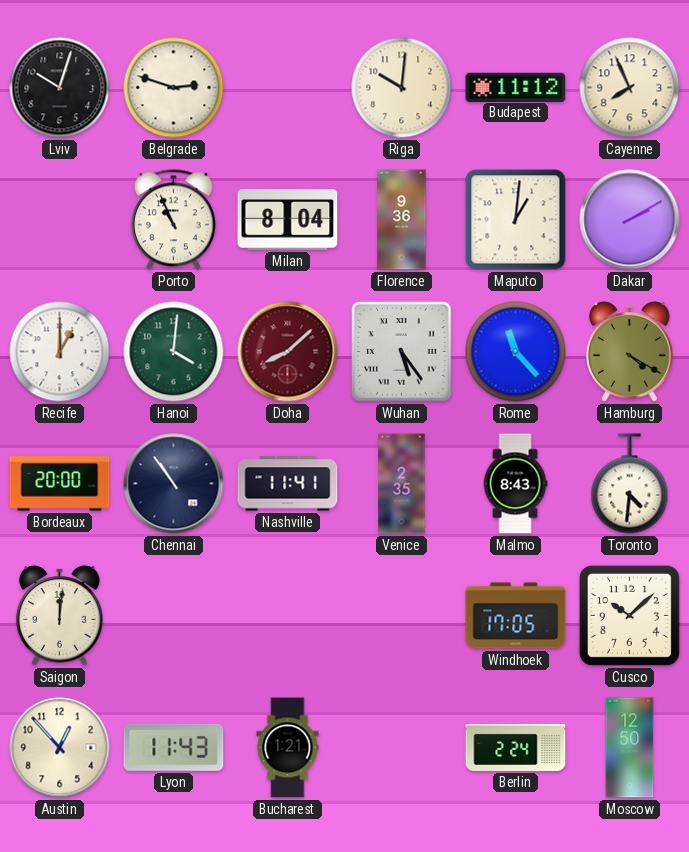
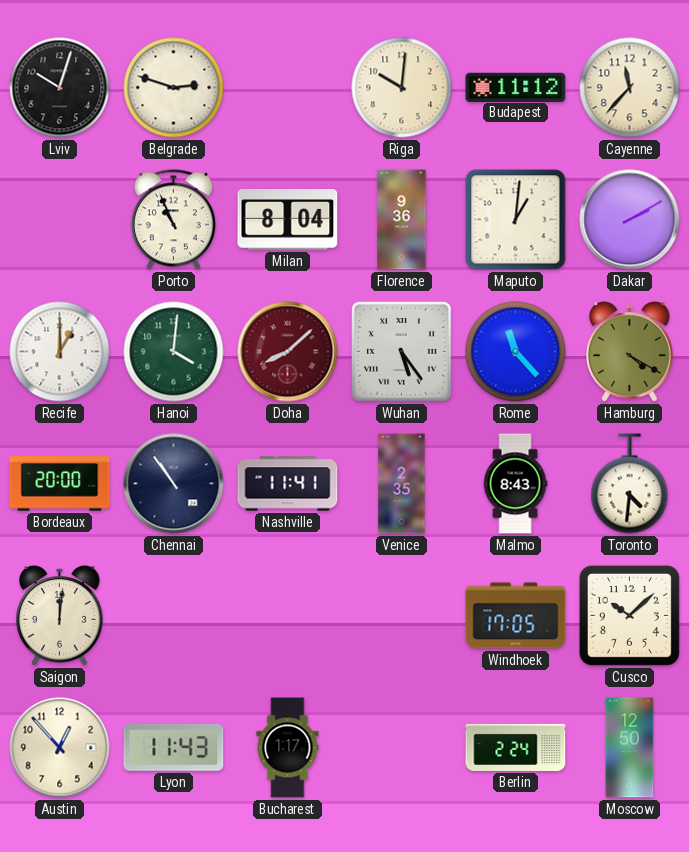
Cayenne: 7:56 -> 11:37
Bucharest: 1:21 -> 1:17
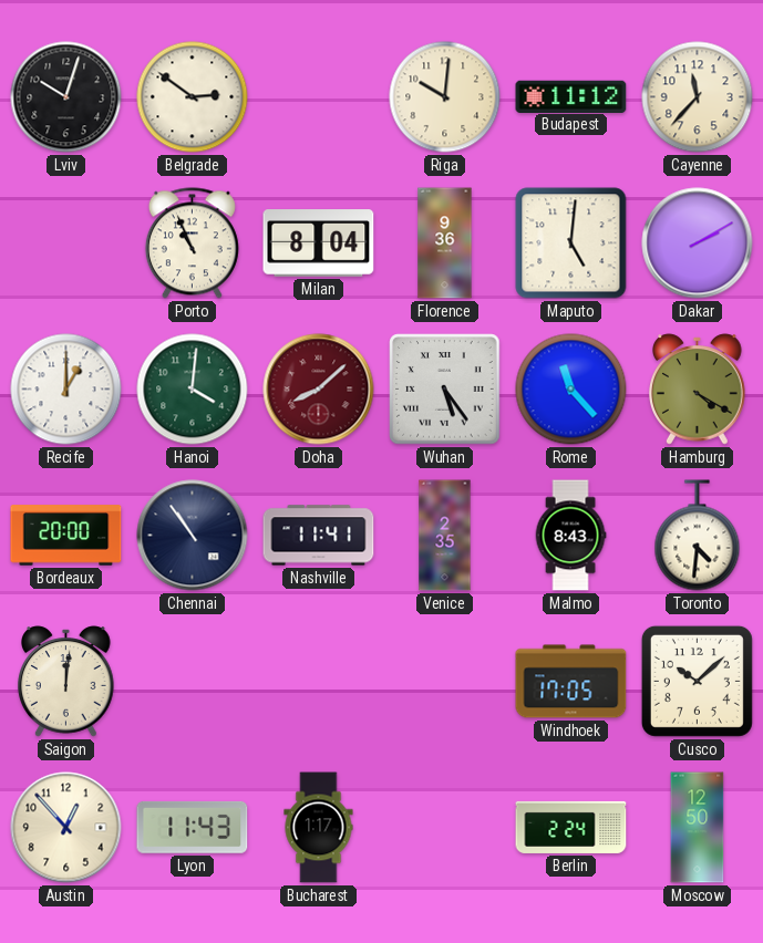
Belgrade: 2:48 -> 2:51
Maputo: 1:01 -> 5:01
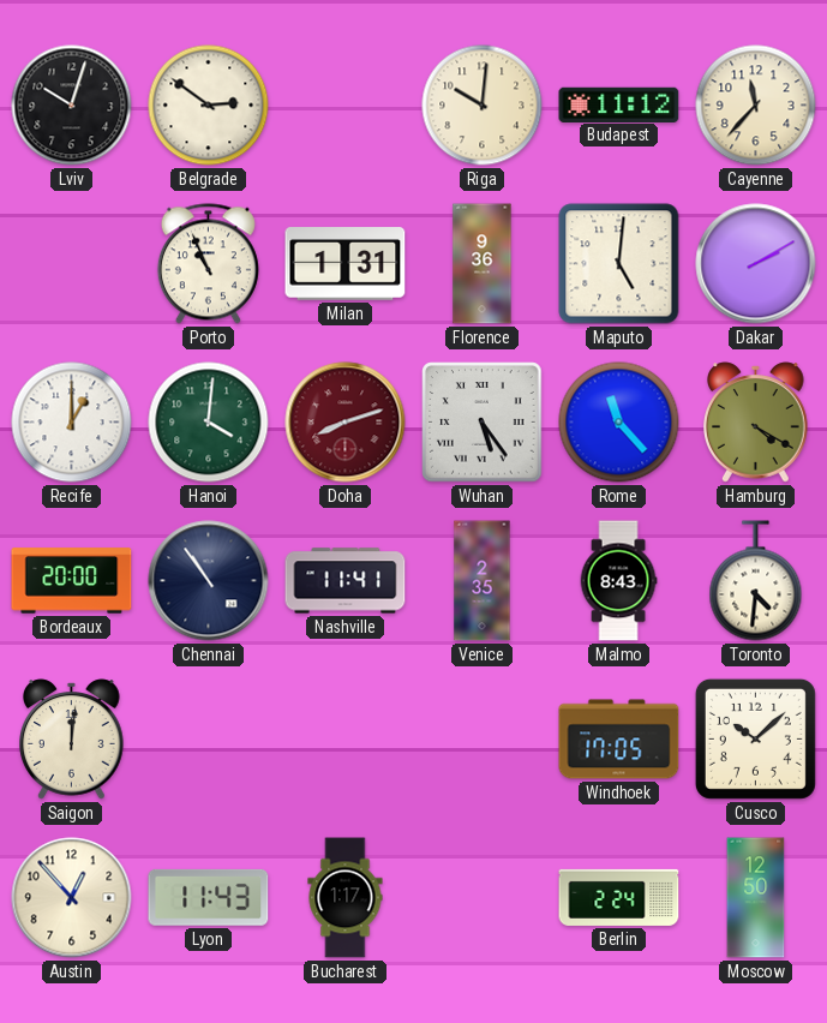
Milan: 8:04 -> 1:31
Doha: 8:08 -> 8:12
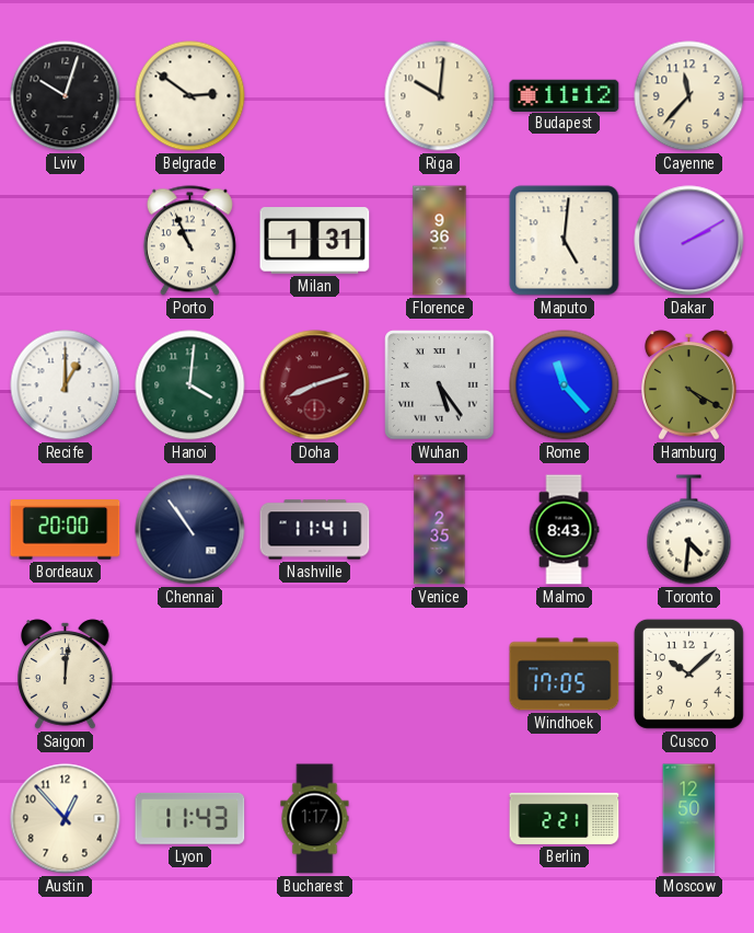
Berlin: 2:24 -> 2:21
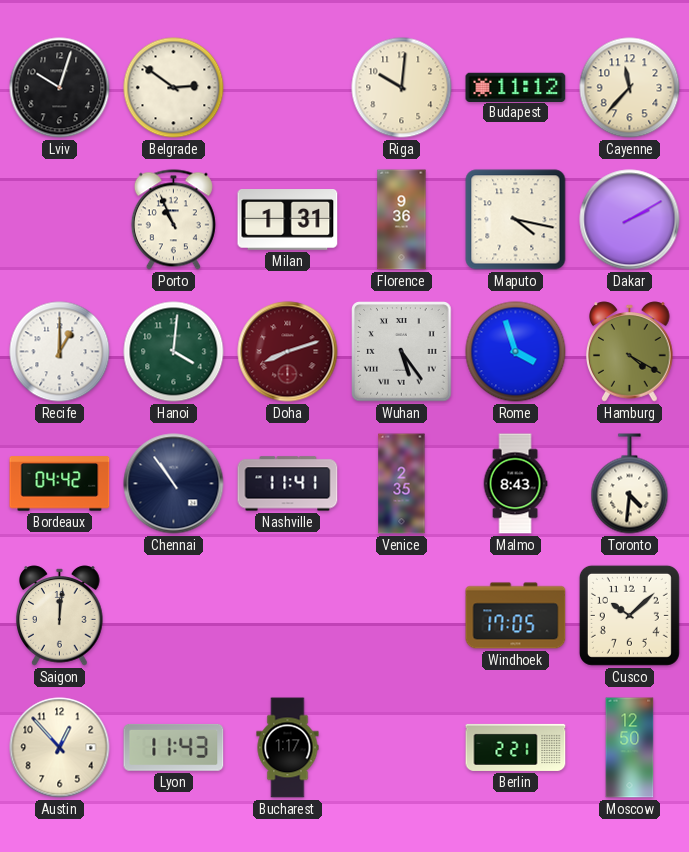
Maputo: 5:01 -> 4:17
Rome: 11:23 -> 3:57
Bordeaux: 20:00 -> 04:42
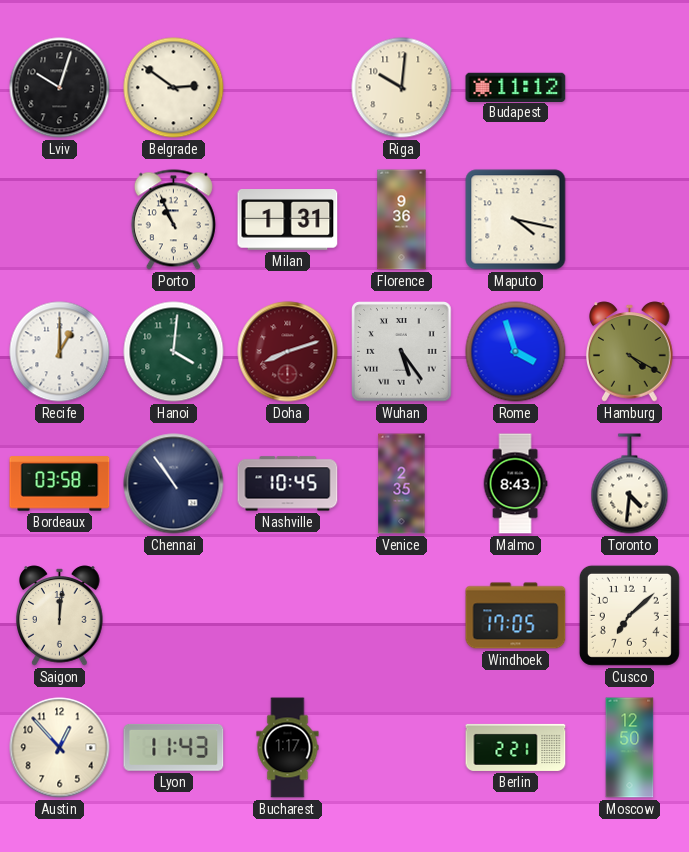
Cayenne: 11:37 -> none
Dakar: 2:10 -> none
Bordeaux: 04:42 -> 03:58
Nashville: 11:41 -> 10:45
Cusco: 10:08 -> 7:08
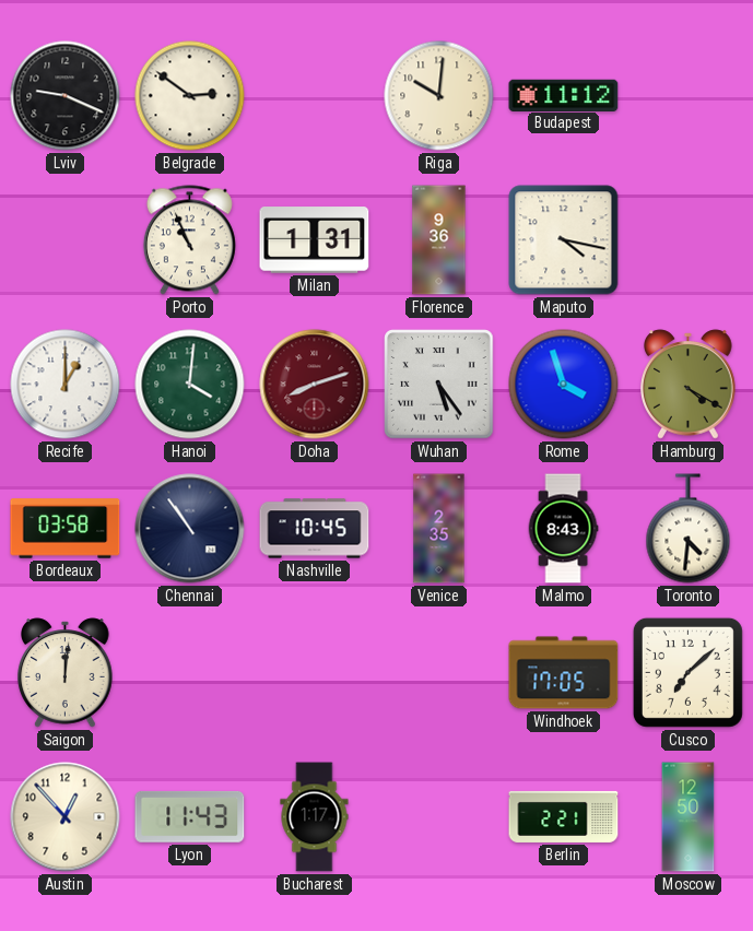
Lviv: 10:03 -> 9:19
